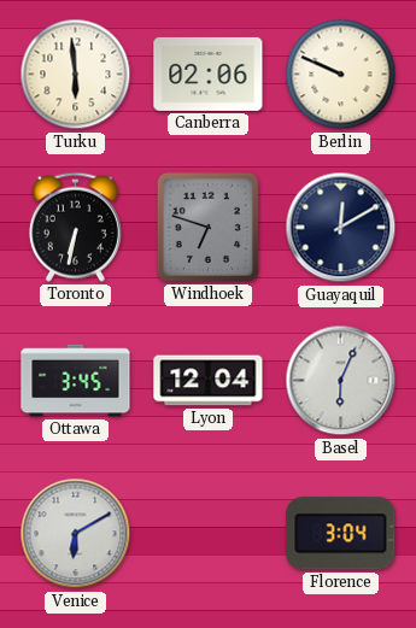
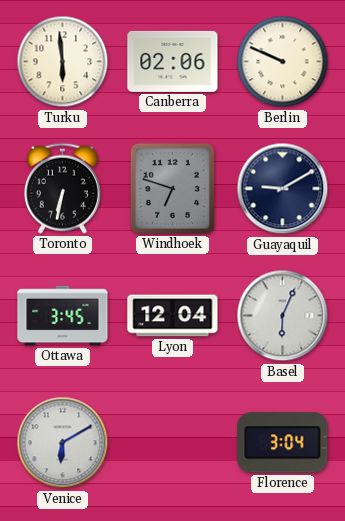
Guayaquil: 12:10 -> 9:10
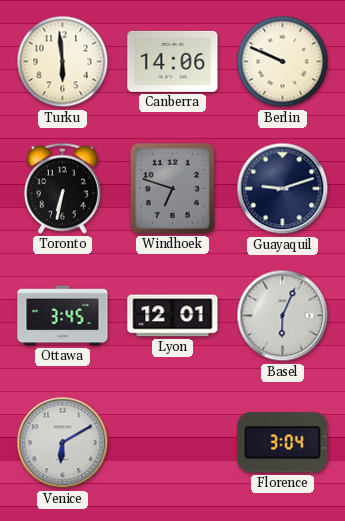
Canberra: 02:06 -> 14:06
Guayaquil: 9:10 -> 9:12
Lyon: 12:04 -> 12:01
